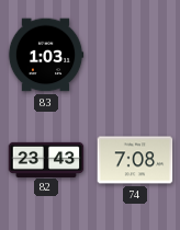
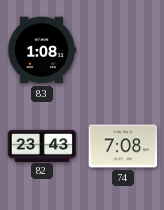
83: 1:03 -> 1:08
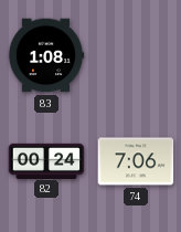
82: 23:43 -> 00:24
74: 7:08 -> 7:06
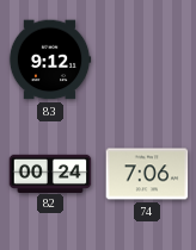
83: 1:08 -> 9:12
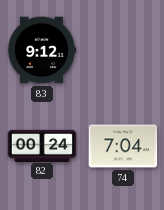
74: 7:06 -> 7:04
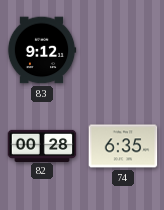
82: 00:24 -> 00:28
74: 7:04 -> 6:35
